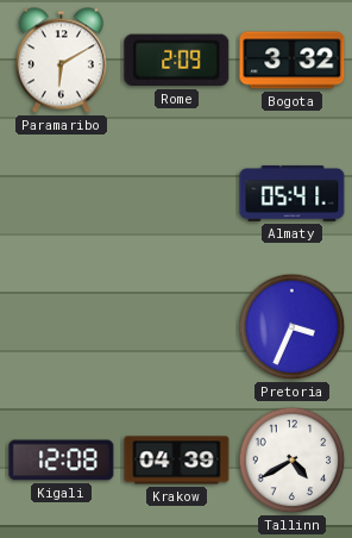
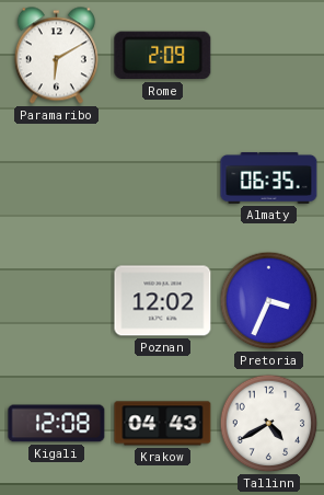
Bogota: 3:32 -> none
Almaty: 05:41 -> 06:35
Poznan: none -> 12:02
Krakow: 04:39 -> 04:43
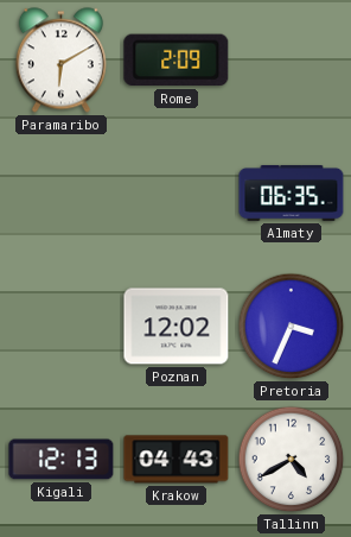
Kigali: 12:08 -> 12:13
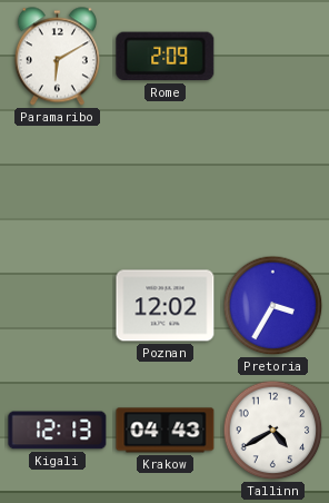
Almaty: 06:35 -> none
Pretoria: 3:34 -> 3:35
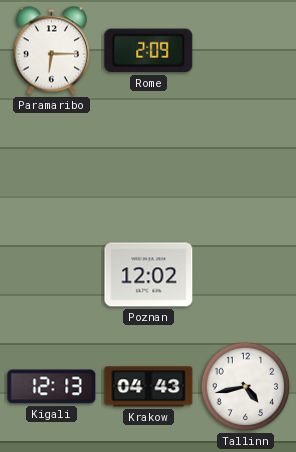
Paramaribo: 6:10 -> 6:15
Pretoria: 3:35 -> none
Tallinn: 4:40 -> 4:43
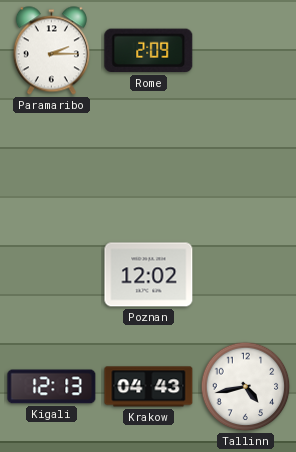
Paramaribo: 6:15 -> 2:15
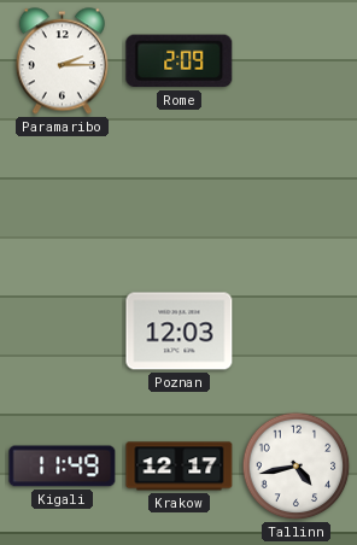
Poznan: 12:02 -> 12:03
Kigali: 12:13 -> 11:49
Krakow: 04:43 -> 12:17
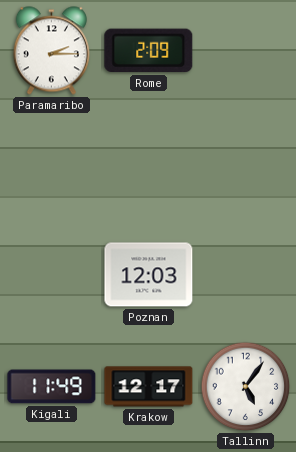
Tallinn: 4:43 -> 5:06
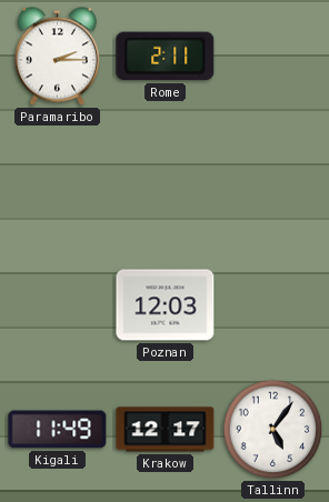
Rome: 2:09 -> 2:11
